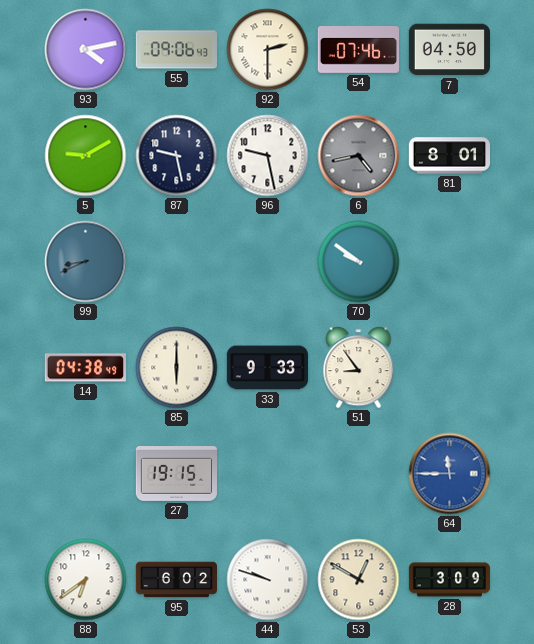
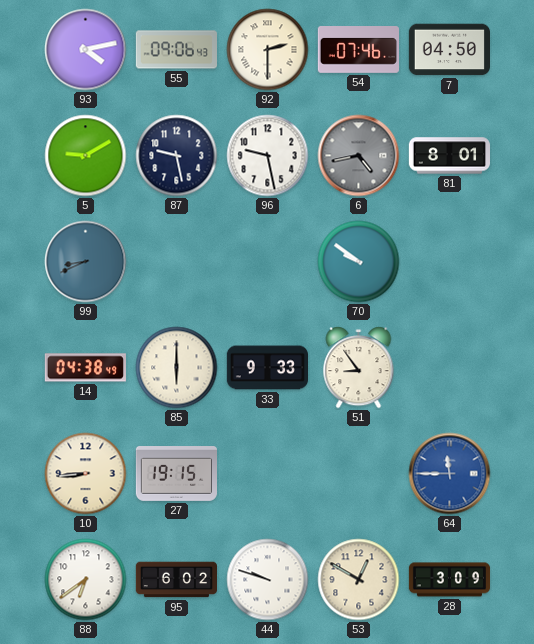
10: none -> 8:44
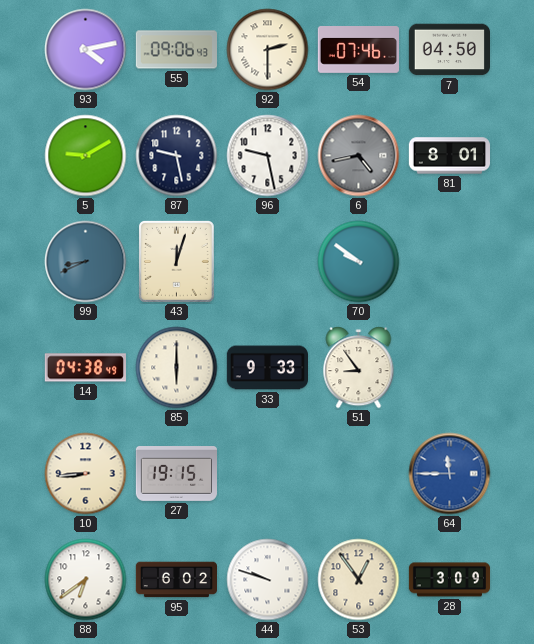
43: none -> 12:03
53: 12:50 -> 12:54
